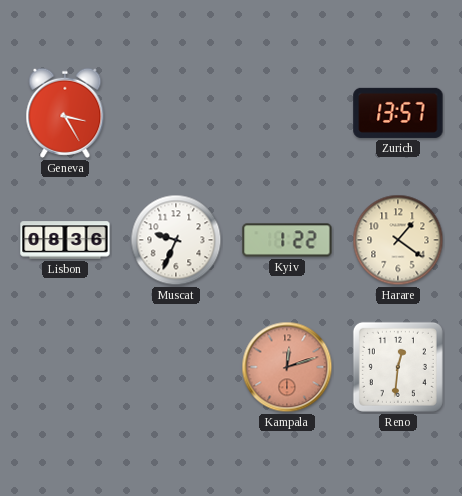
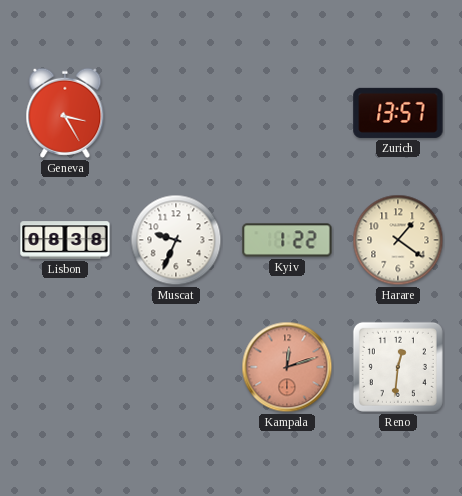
Lisbon: 08:36 -> 08:38
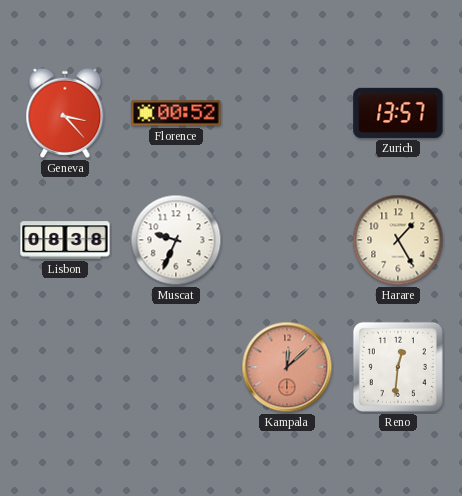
Geneva: 3:25 -> 3:23
Florence: none -> 00:52
Kyiv: 1:22 -> none
Harare: 1:21 -> 1:25
Kampala: 12:12 -> 12:08
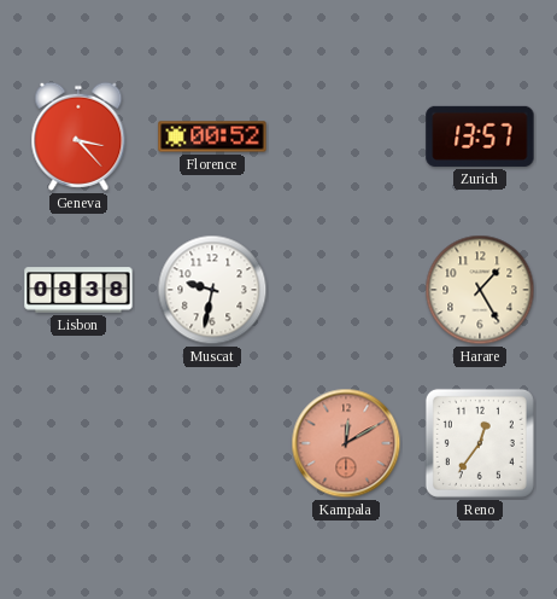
Muscat: 9:34 -> 9:32
Kampala: 12:08 -> 12:10
Reno: 12:31 -> 12:36
